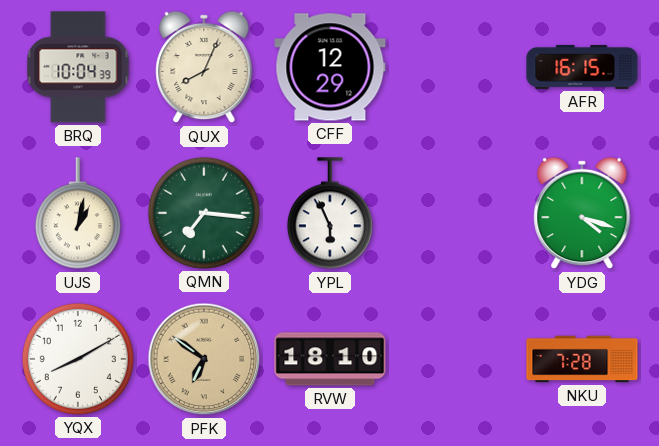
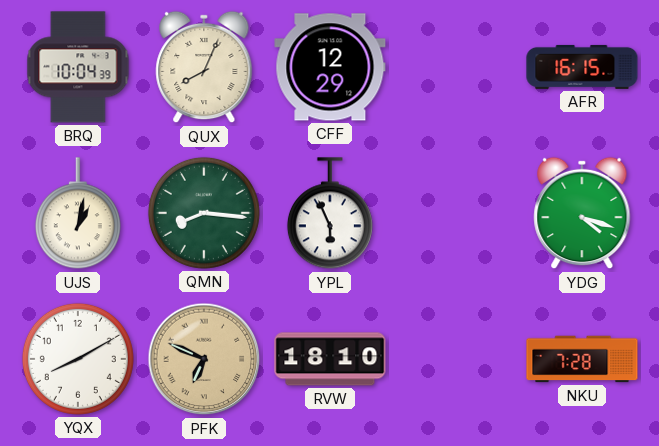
QMN: 7:16 -> 8:16
PFK: 6:51 -> 6:49
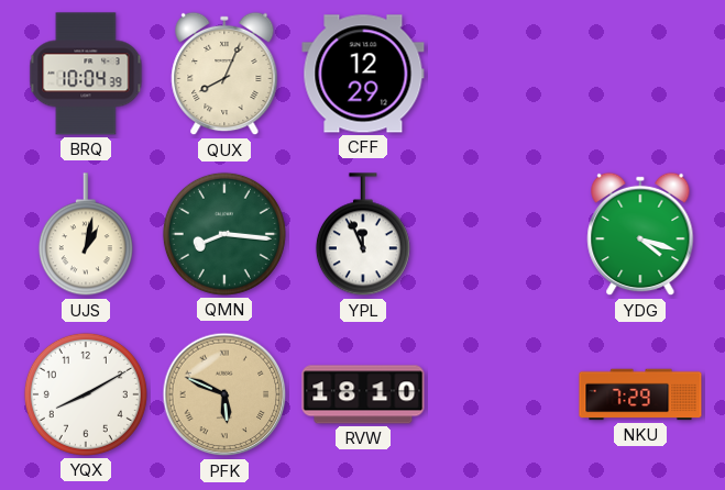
AFR: 16:15 -> none
YPL: 5:56 -> 11:56
PFK: 6:49 -> 5:49
NKU: 7:28 -> 7:29
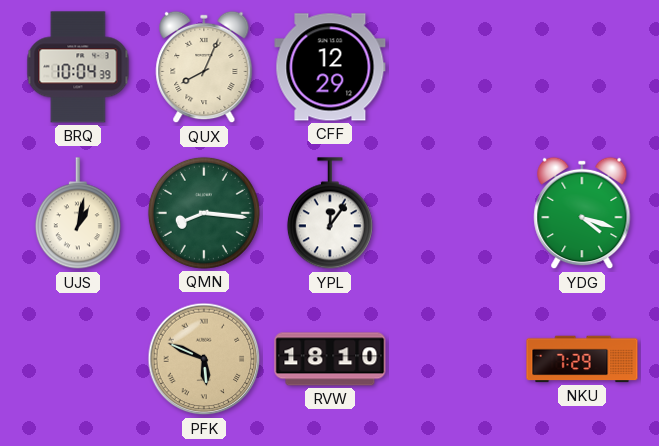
YPL: 11:56 -> 12:06
YQX: 8:10 -> none
